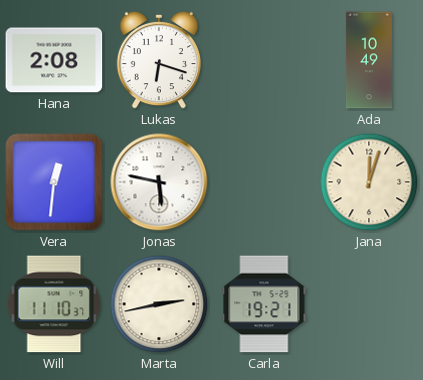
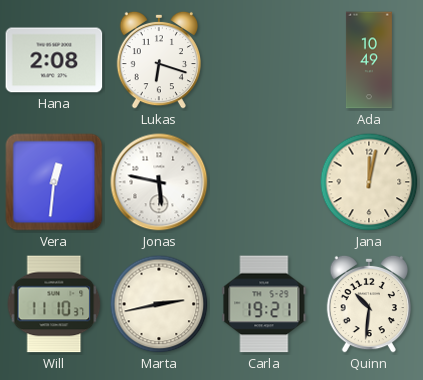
Jana: 12:03 -> 12:02
Quinn: none -> 10:31
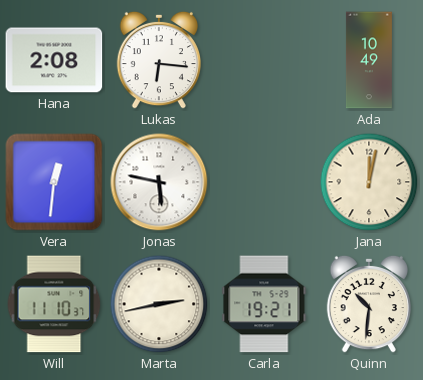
Lukas: 6:18 -> 6:16
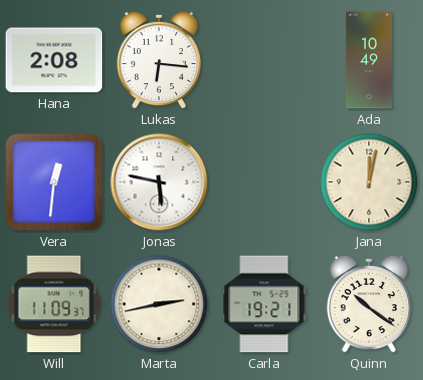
Will: 11:10 -> 11:09
Quinn: 10:31 -> 10:21
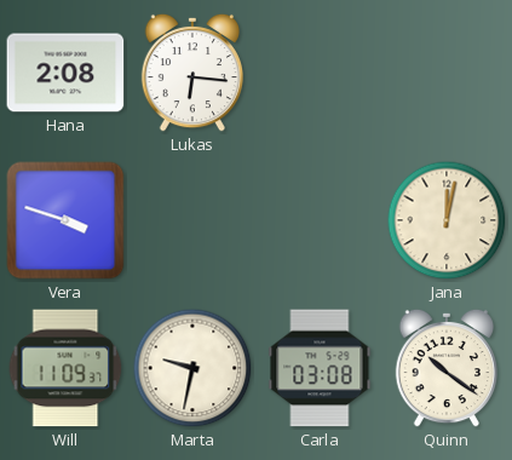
Ada: 10:49 -> none
Vera: 12:31 -> 3:48
Jonas: 5:47 -> none
Marta: 2:43 -> 9:32
Carla: 19:21 -> 03:08
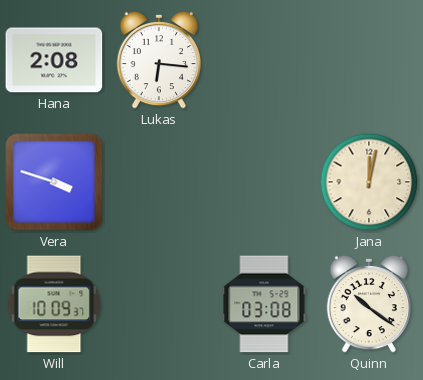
Will: 11:09 -> 10:09
Marta: 9:32 -> none
